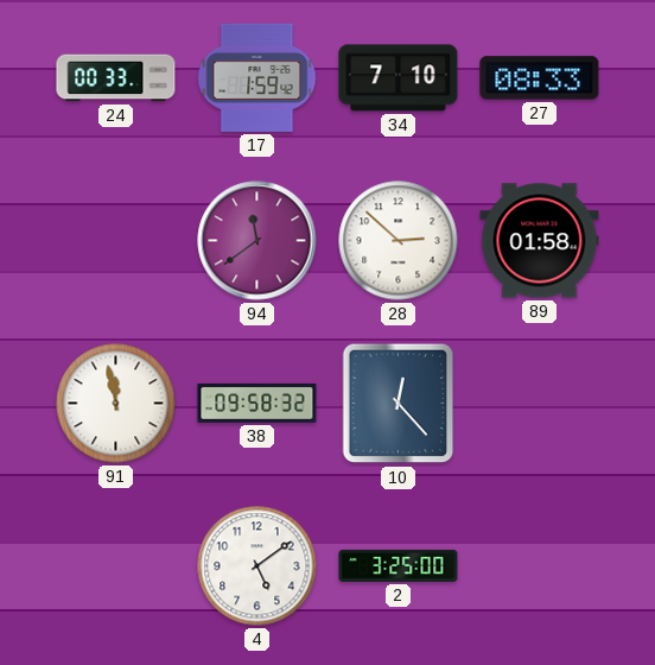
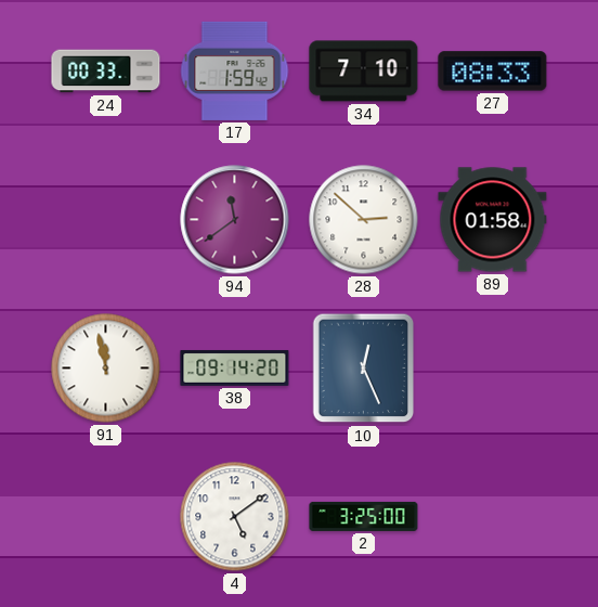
38: 09:58 -> 09:14
10: 12:23 -> 12:26
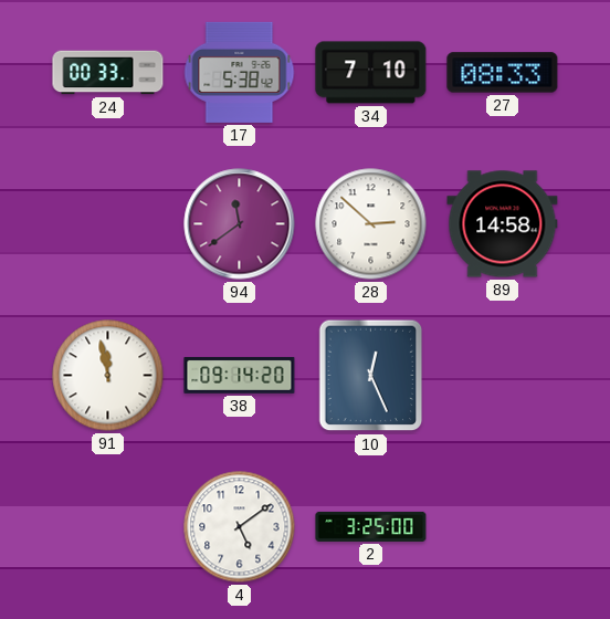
17: 1:59 -> 5:38
89: 01:58 -> 14:58
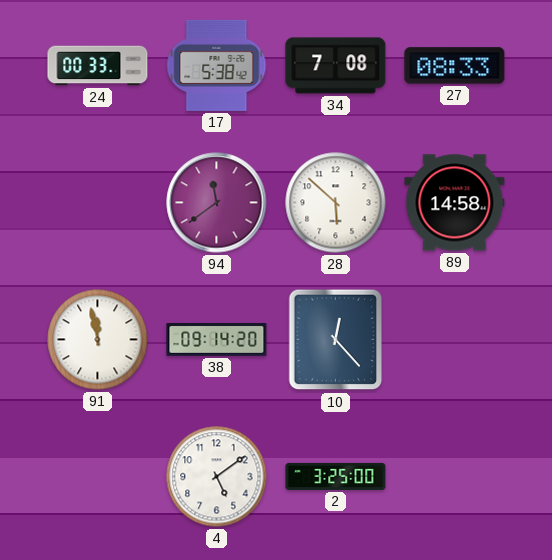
34: 7:10 -> 7:08
28: 2:52 -> 5:52
10: 12:26 -> 12:23
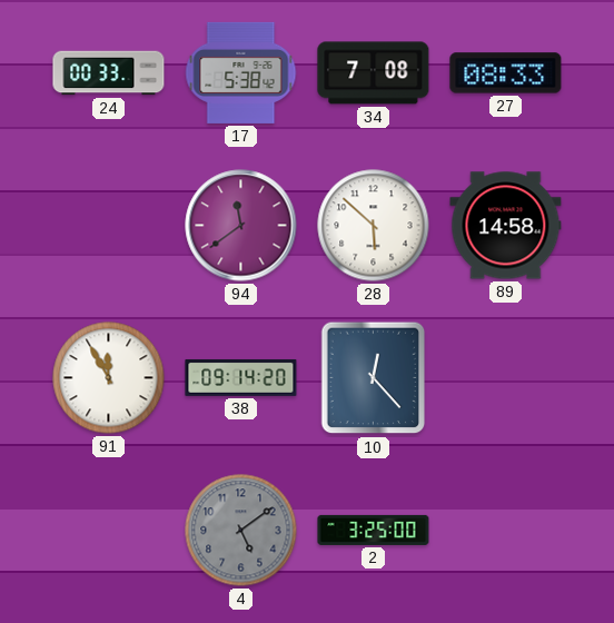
91: 11:58 -> 11:55
4 dial: white -> grey
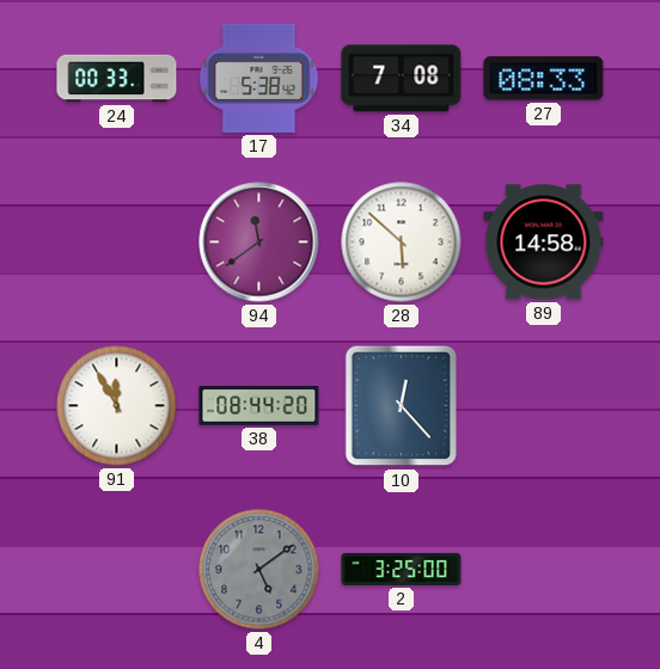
38: 09:14 -> 08:44
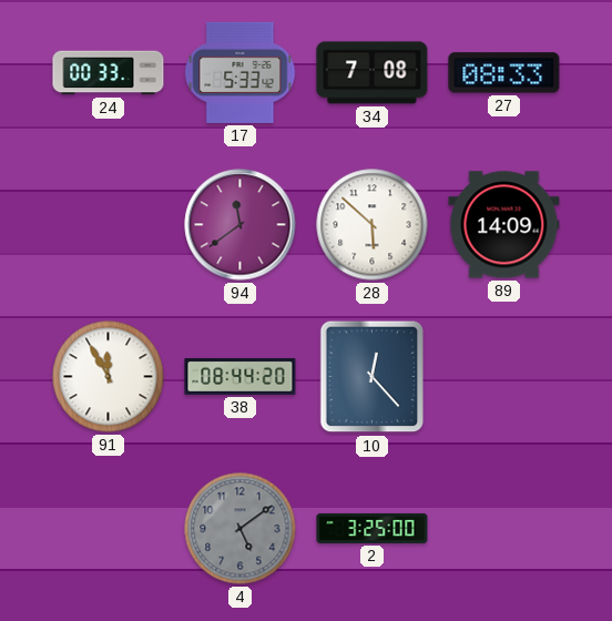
17: 5:38 -> 5:33
89: 14:58 -> 14:09
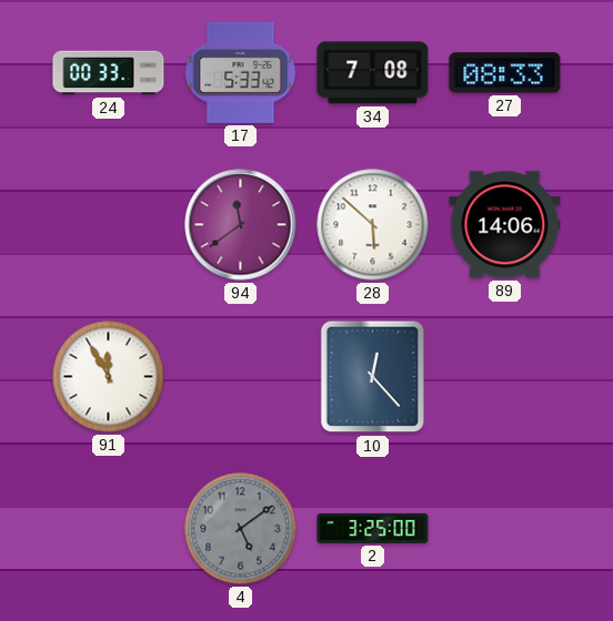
89: 14:09 -> 14:06
38: 08:44 -> none
